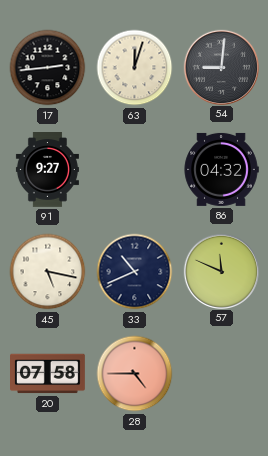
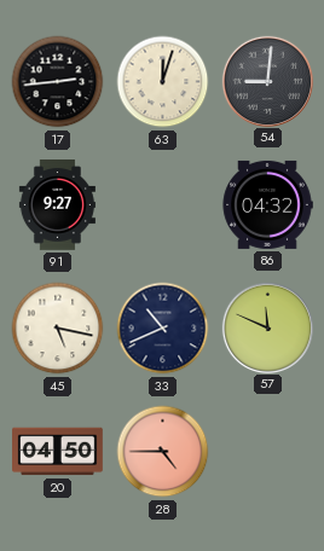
20: 07:58 -> 04:50
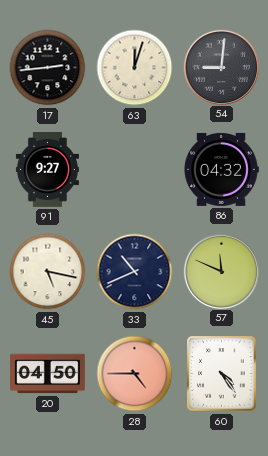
60: none -> 4:24
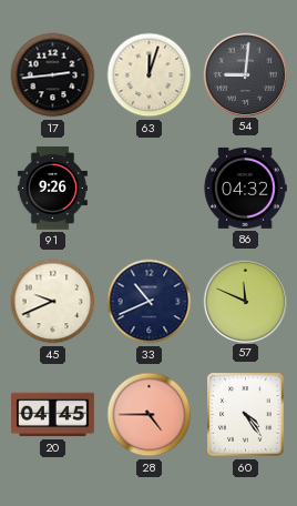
91: 9:27 -> 9:26
45: 5:17 -> 9:41
20: 04:50 -> 04:45
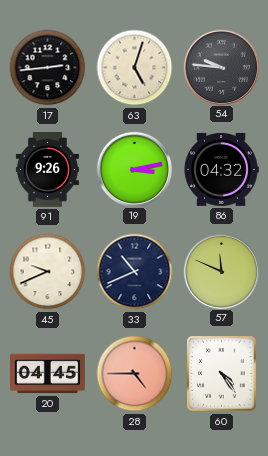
63: 12:03 -> 5:03
54: 9:01 -> 9:46
19: none -> 3:13
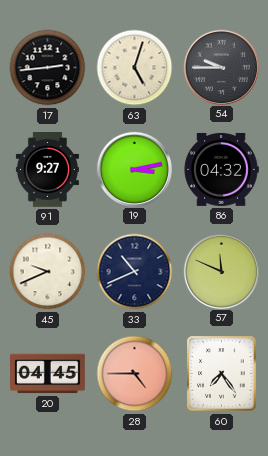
54: 9:46 -> 9:45
91: 9:26 -> 9:27
60: 4:24 -> 7:24
